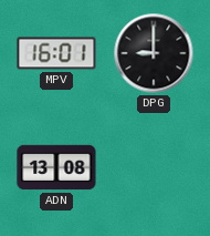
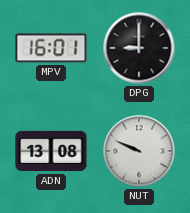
NUT: none -> 9:49
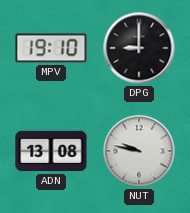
MPV: 16:01 -> 19:10
NUT: 9:49 -> 9:47
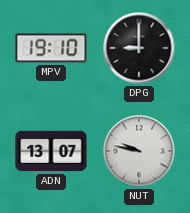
ADN: 13:08 -> 13:07
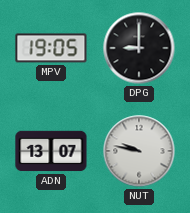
MPV: 19:10 -> 19:05
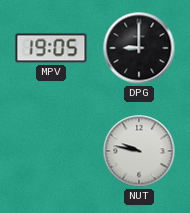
ADN: 13:07 -> none
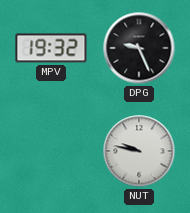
MPV: 19:05 -> 19:32
DPG: 9:00 -> 9:26
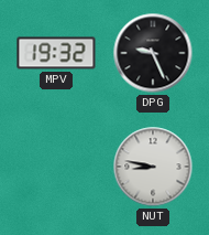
NUT: 9:47 -> 8:47
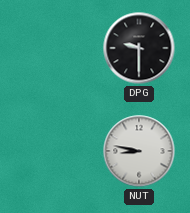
MPV: 19:32 -> none
DPG: 9:26 -> 9:30
